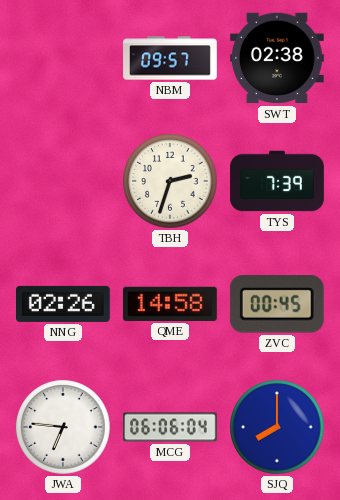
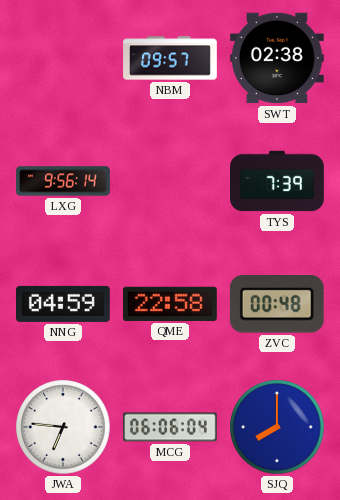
LXG: none -> 9:56
TBH: 2:33 -> none
NNG: 02:26 -> 04:59
QME: 14:58 -> 22:58
ZVC: 00:45 -> 00:48
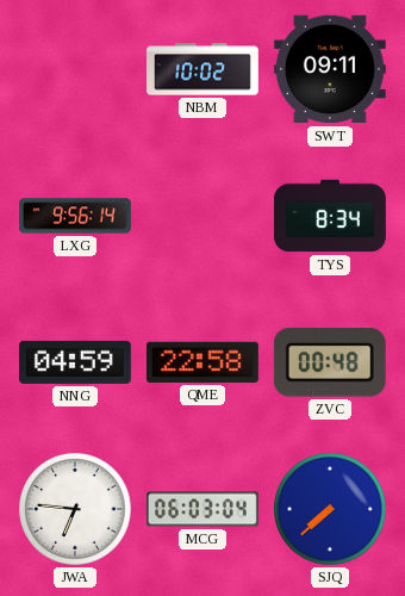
NBM: 09:57 -> 10:02
SWT: 02:38 -> 09:11
TYS: 7:39 -> 8:34
MCG: 06:06 -> 06:03
SJQ: 8:00 -> 7:38
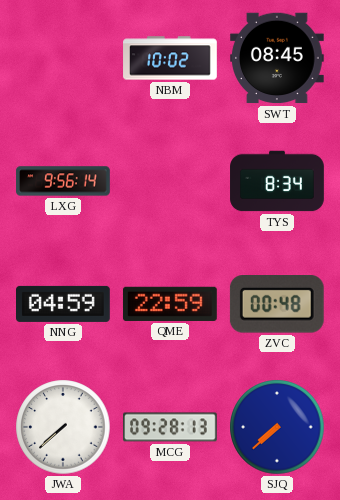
SWT: 09:11 -> 08:45
QME: 22:58 -> 22:59
JWA: 6:46 -> 7:38
MCG: 06:03 -> 09:28
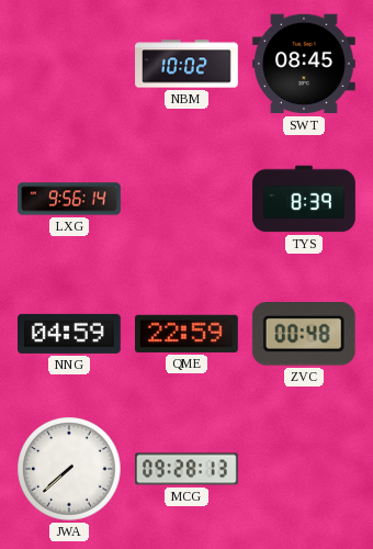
TYS: 8:34 -> 8:39
SJQ: 7:38 -> none
